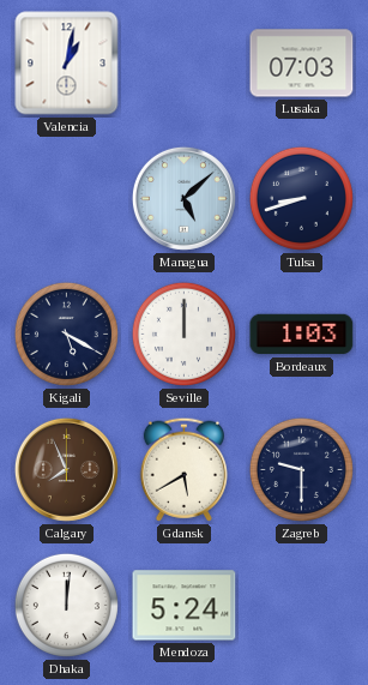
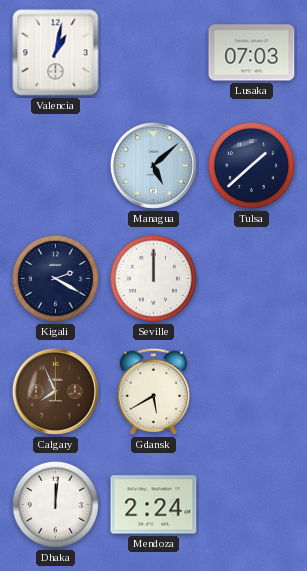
Tulsa: 8:42 -> 1:38
Kigali: 5:20 -> 2:20
Bordeaux: 1:03 -> none
Zagreb: 9:30 -> none
Mendoza: 5:24 -> 2:24
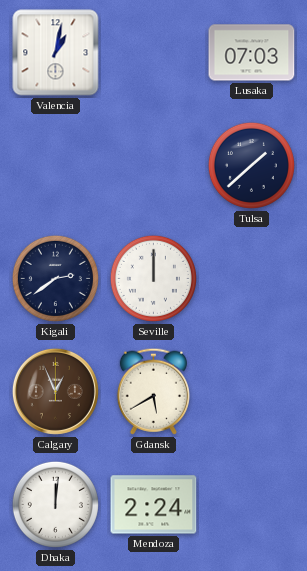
Managua: 5:08 -> none
Kigali: 2:20 -> 2:39
Calgary: 7:56 -> 12:56
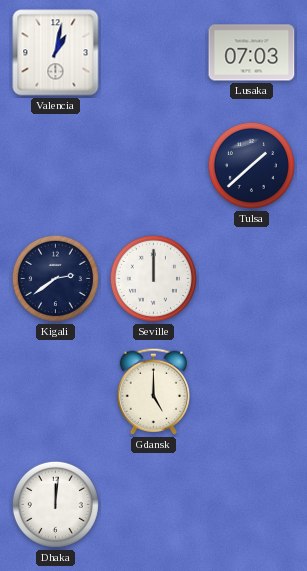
Calgary: 12:56 -> none
Gdansk: 5:40 -> 5:00
Mendoza: 2:24 -> none
